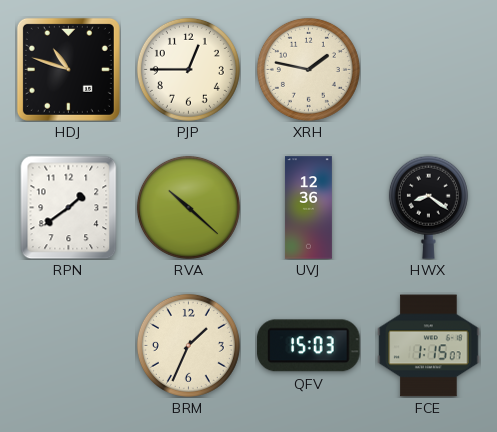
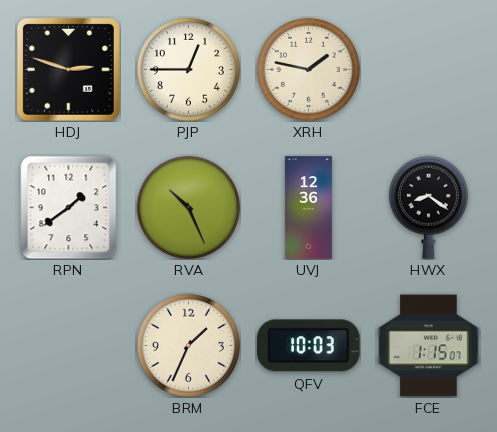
HDJ: 10:48 -> 2:48
RVA: 10:22 -> 10:26
QFV: 15:03 -> 10:03
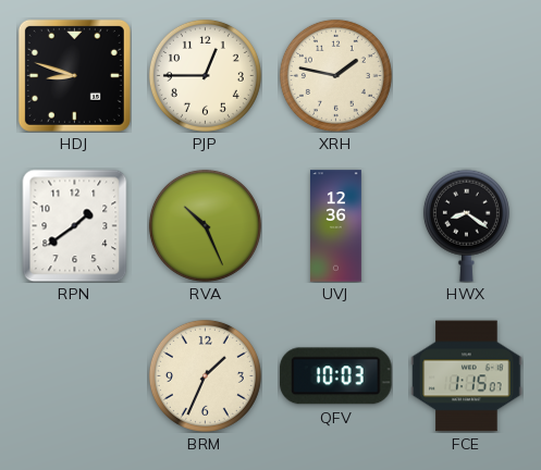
HDJ: 2:48 -> 8:48
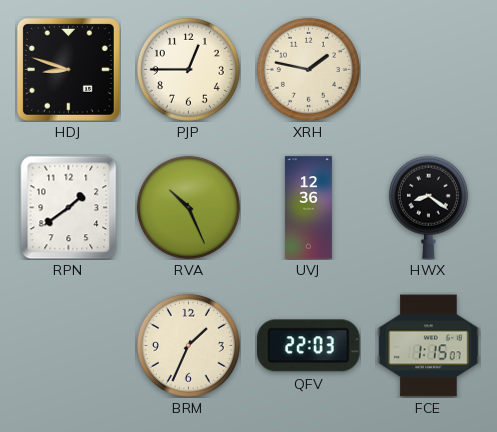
QFV: 10:03 -> 22:03
